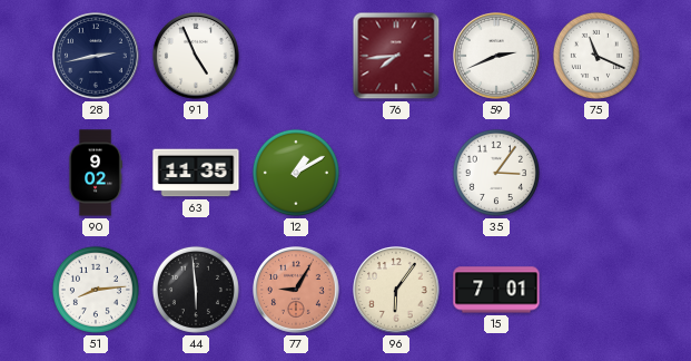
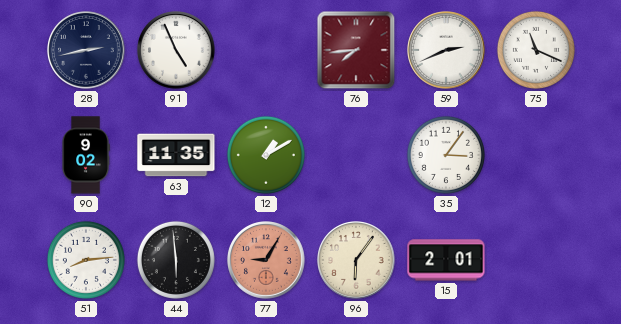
15: 7:01 -> 2:01
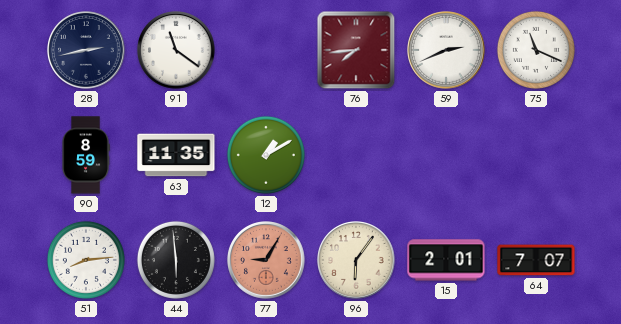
91: 4:56 -> 11:21
90: 9:02 -> 8:59
35: 3:06 -> none
64: none -> 7:07
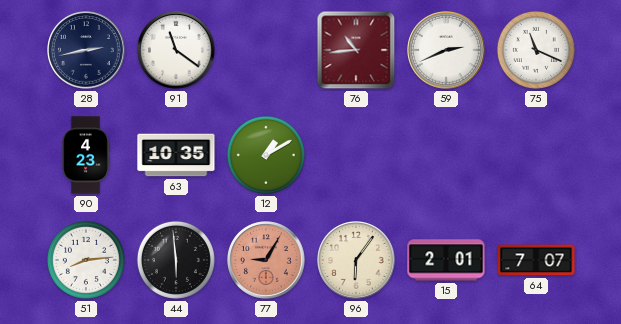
76: 7:44 -> 10:44
90: 8:59 -> 4:23
63: 11:35 -> 10:35
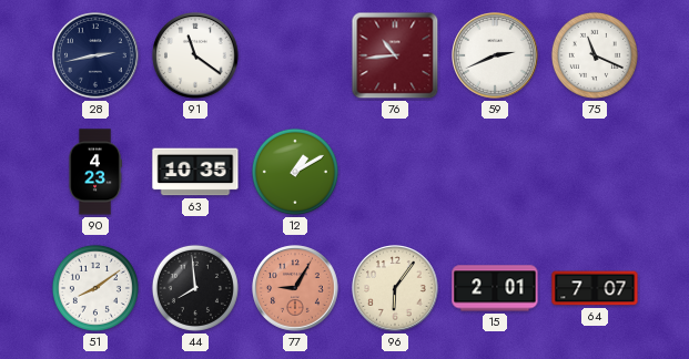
51: 8:14 -> 8:09
44: 5:59 -> 7:59
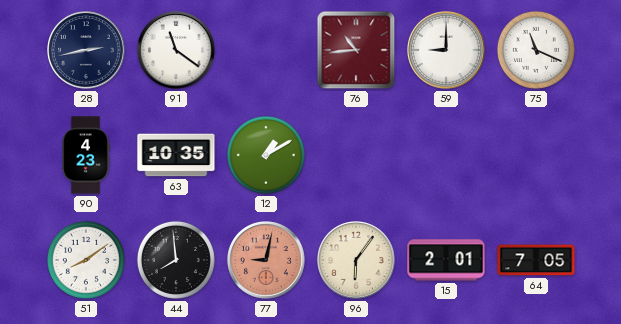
59: 2:41 -> 9:00
77: 9:05 -> 9:02
64: 7:07 -> 7:05
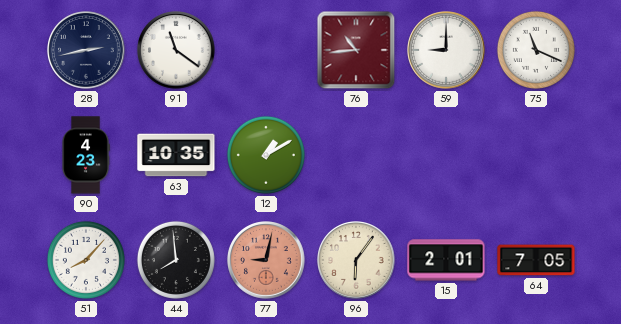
51: 8:09 -> 8:07
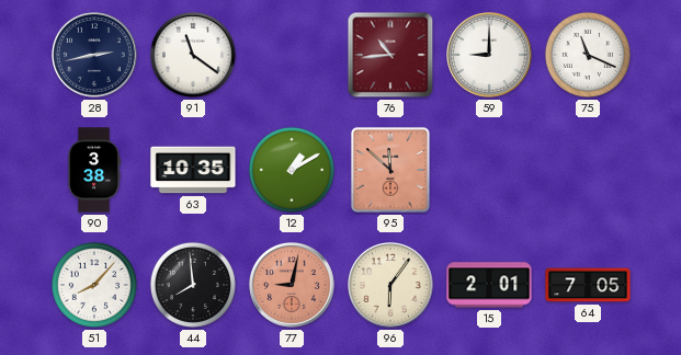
90: 4:23 -> 3:38
95: none -> 11:52
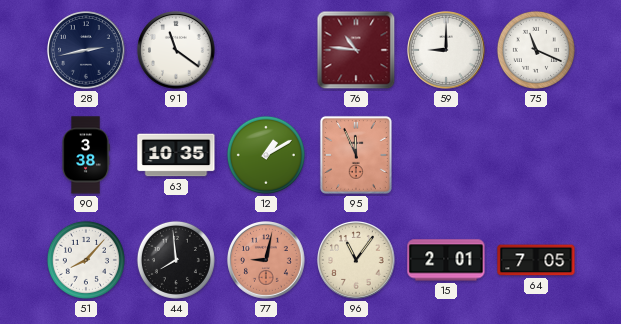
76: 10:44 -> 10:46
95: 11:52 -> 11:56
96: 6:06 -> 11:06
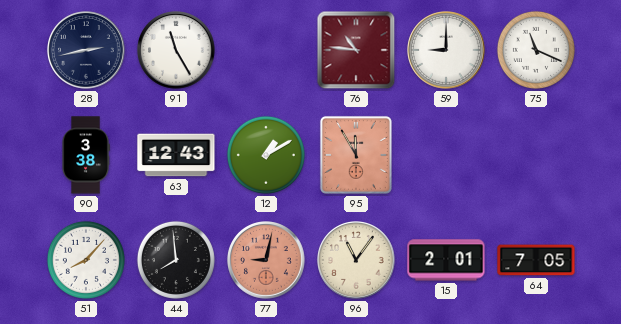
91: 11:21 -> 11:25
63: 10:35 -> 12:43
95: 11:56 -> 11:55
